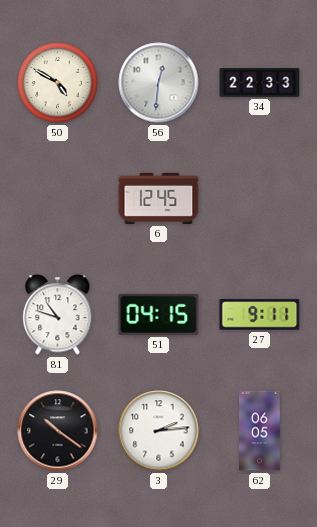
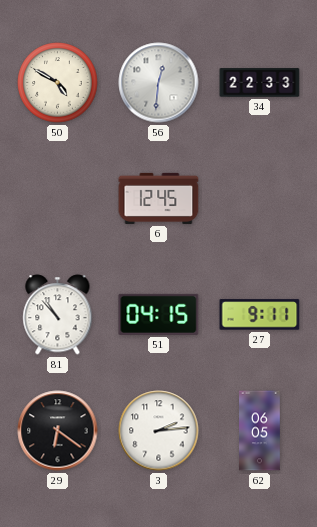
81: 10:48 -> 10:53
29: 10:21 -> 6:21
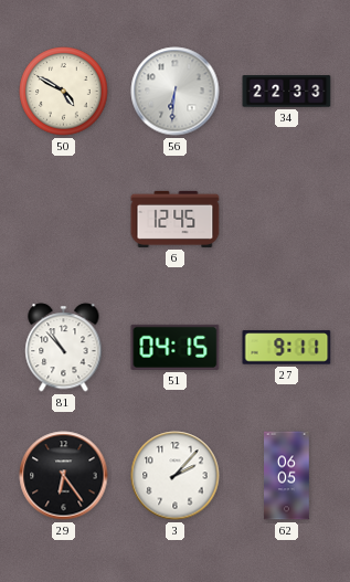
56: 12:31 -> 6:31
29: 6:21 -> 6:24
3: 2:14 -> 2:07
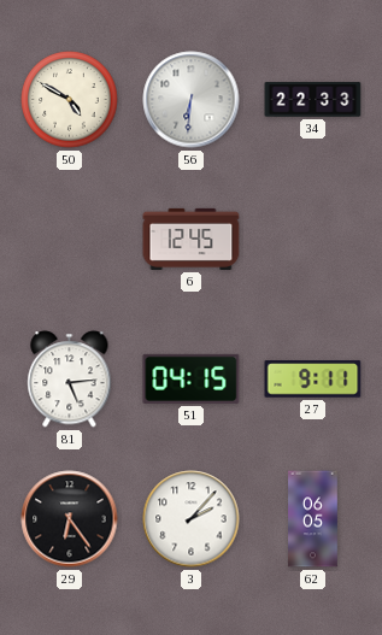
81: 10:53 -> 5:14
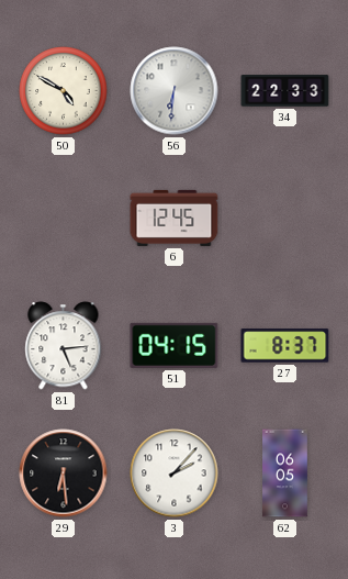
27: 9:11 -> 8:37
29: 6:24 -> 6:29
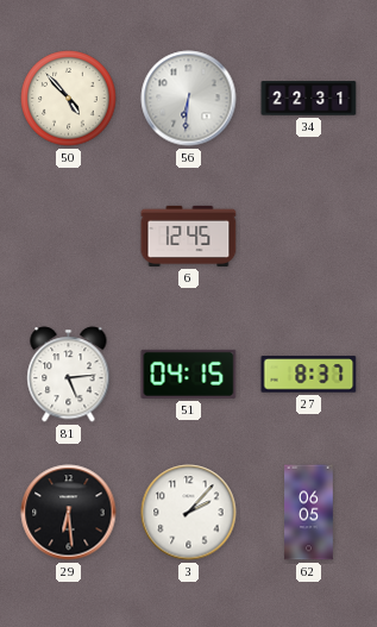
50: 4:50 -> 4:53
34: 22:33 -> 22:31
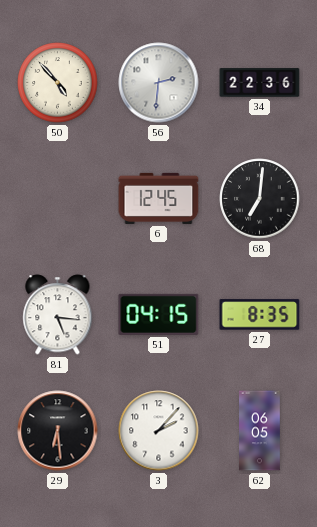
56: 6:31 -> 2:31
34: 22:31 -> 22:36
68: none -> 7:01
81: 5:14 -> 5:16
27: 8:37 -> 8:35
